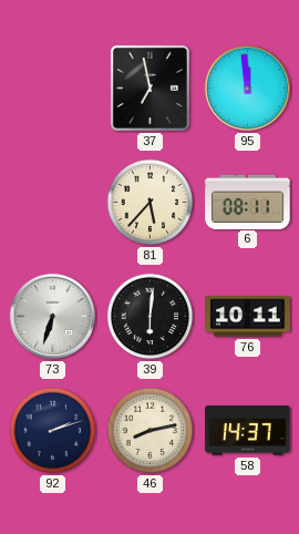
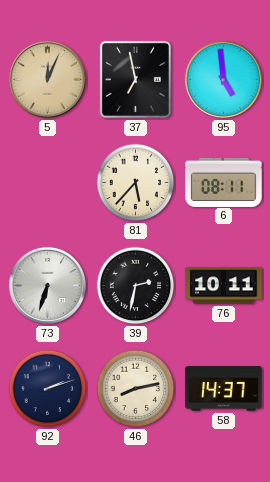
5: none -> 12:04
95: 11:59 -> 4:59
39: 6:01 -> 2:32
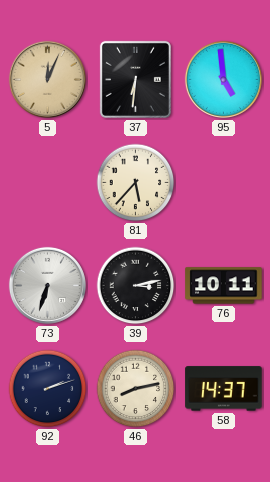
37: 6:58 -> 6:31
6: 08:11 -> none
39: 2:32 -> 3:13
